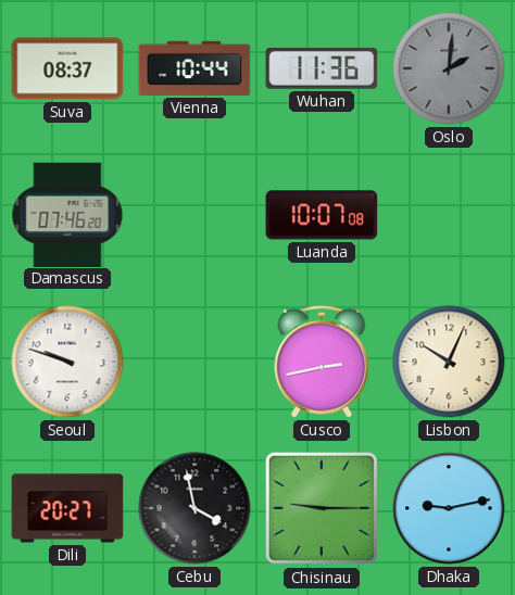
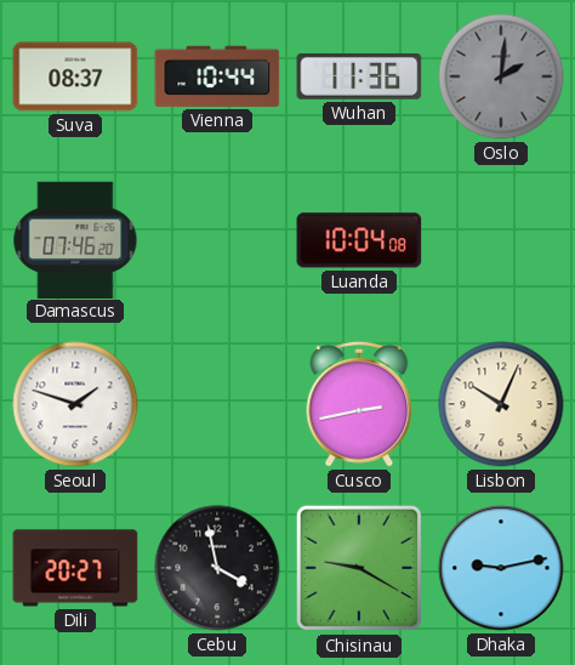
Luanda: 10:07 -> 10:04
Seoul: 9:48 -> 1:48
Chisinau: 9:15 -> 9:20
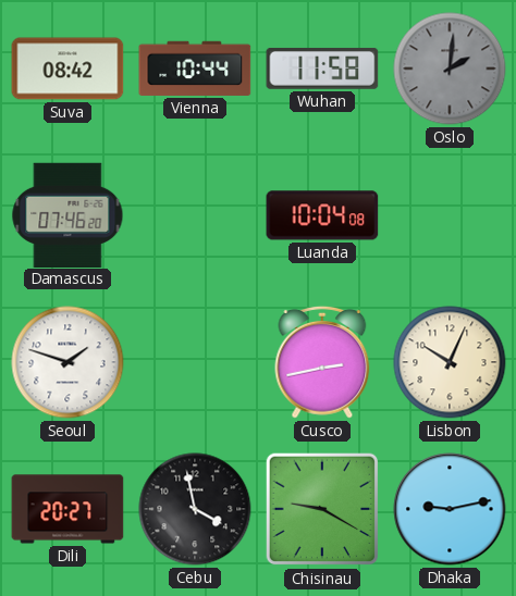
Suva: 08:37 -> 08:42
Wuhan: 11:36 -> 11:58
